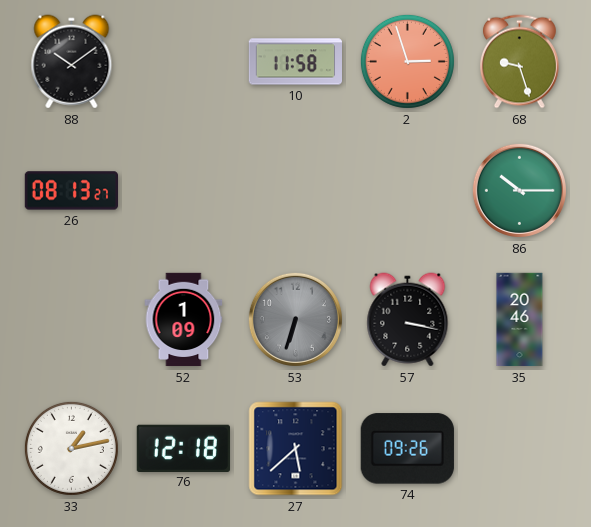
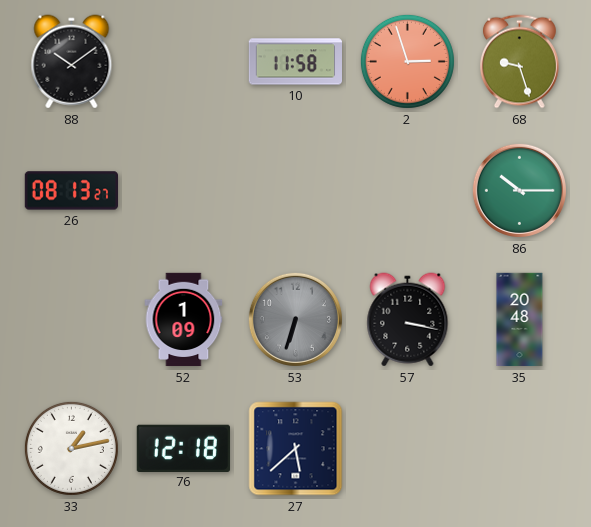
35: 20:46 -> 20:48
74: 09:26 -> none
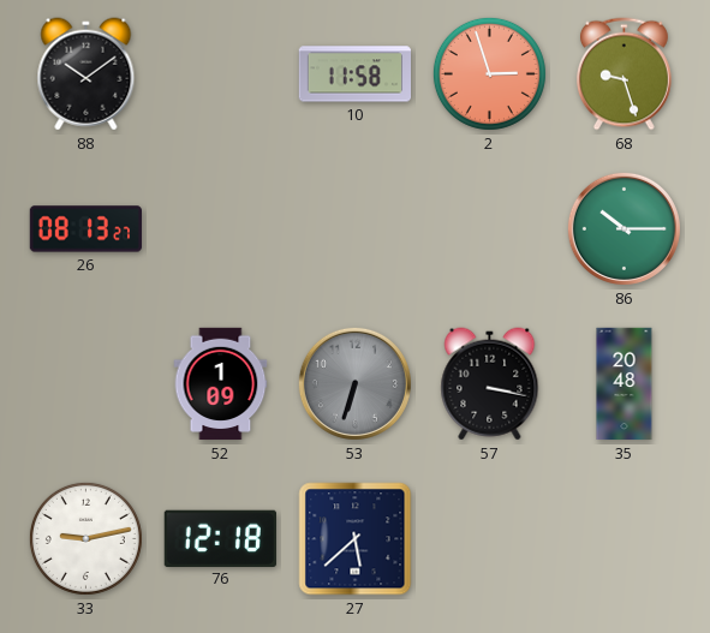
33: 1:13 -> 9:13
